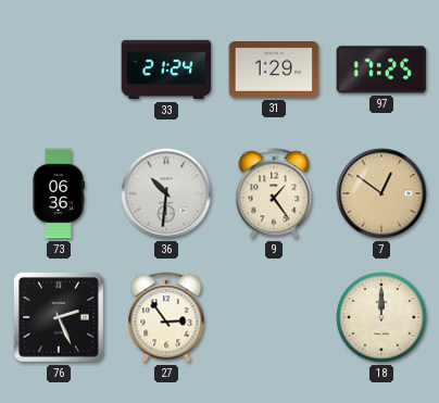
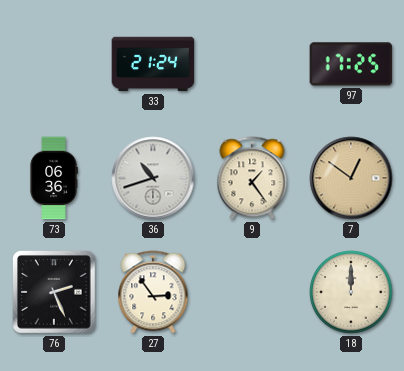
31: 1:29 -> none
36: 10:31 -> 10:42
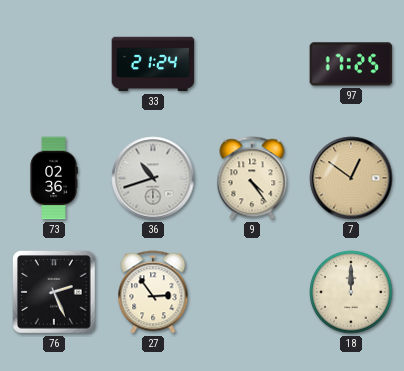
73: 06:36 -> 02:36
9: 1:24 -> 4:24
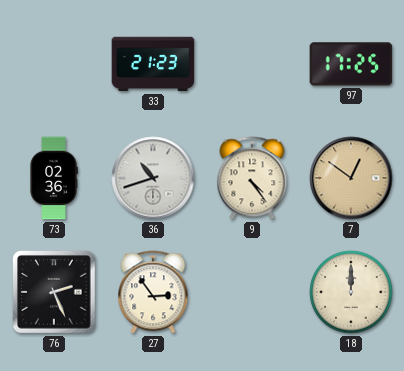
33: 21:24 -> 21:23
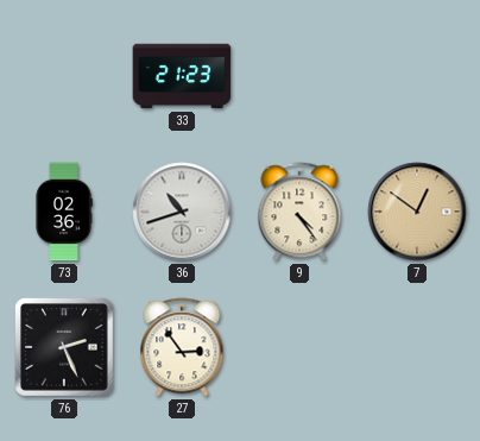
97: 17:25 -> none
18: 12:00 -> none
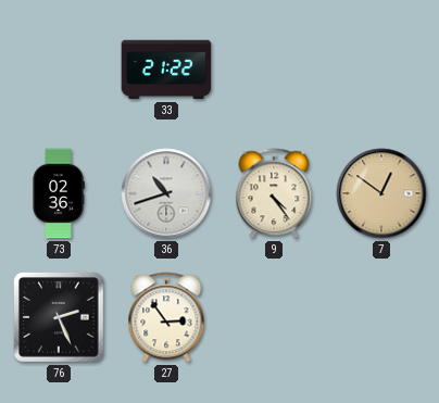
33: 21:23 -> 21:22
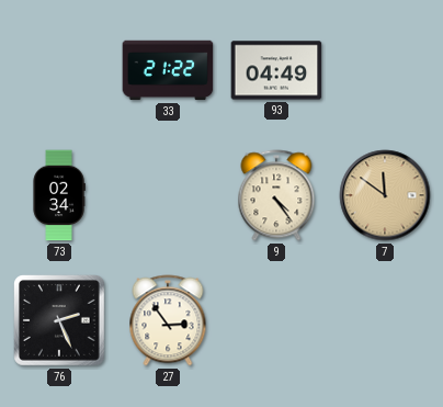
93: none -> 04:49
73: 02:36 -> 02:34
36: 10:42 -> none
7: 12:51 -> 11:51
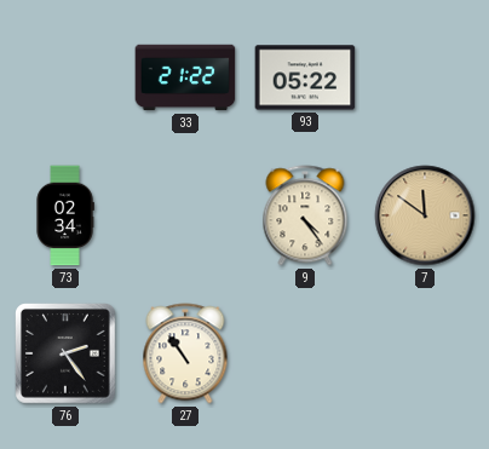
93: 04:49 -> 05:22
76: 2:26 -> 2:24
27: 2:54 -> 10:54
